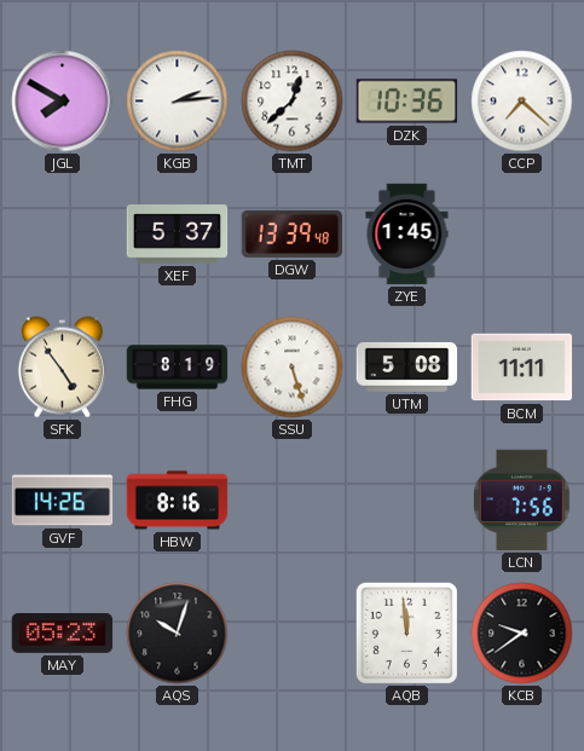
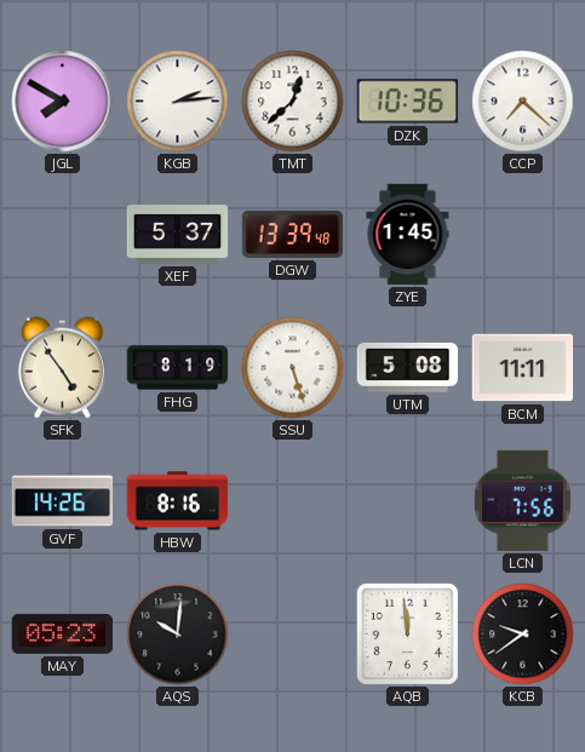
AQS: 10:03 -> 10:01
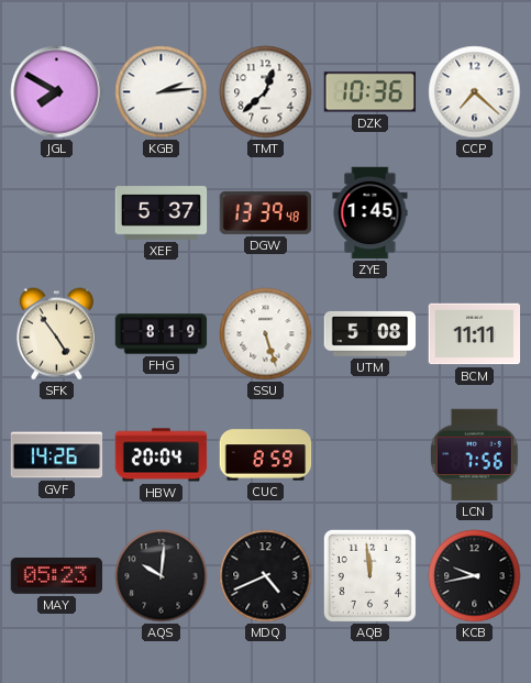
HBW: 8:16 -> 20:04
CUC: none -> 8:59
MDQ: none -> 4:41
KCB: 9:39 -> 9:43
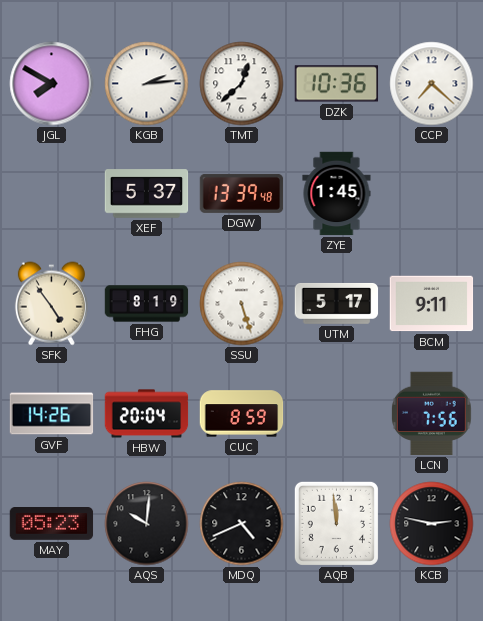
UTM: 5:08 -> 5:17
BCM: 11:11 -> 9:11
KCB: 9:43 -> 2:47
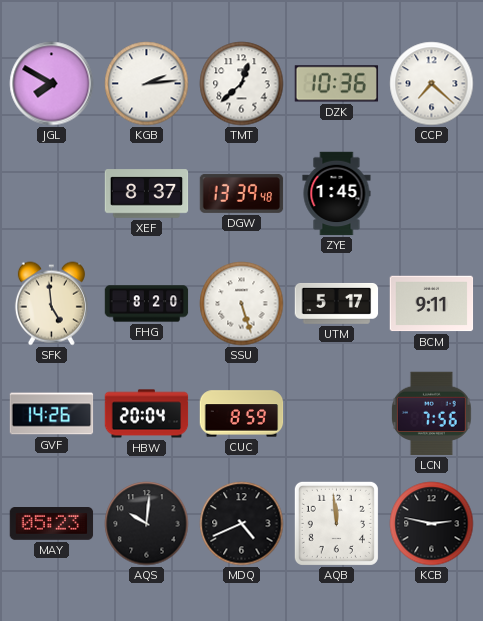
XEF: 5:37 -> 8:37
SFK: 4:54 -> 4:59
FHG: 8:19 -> 8:20
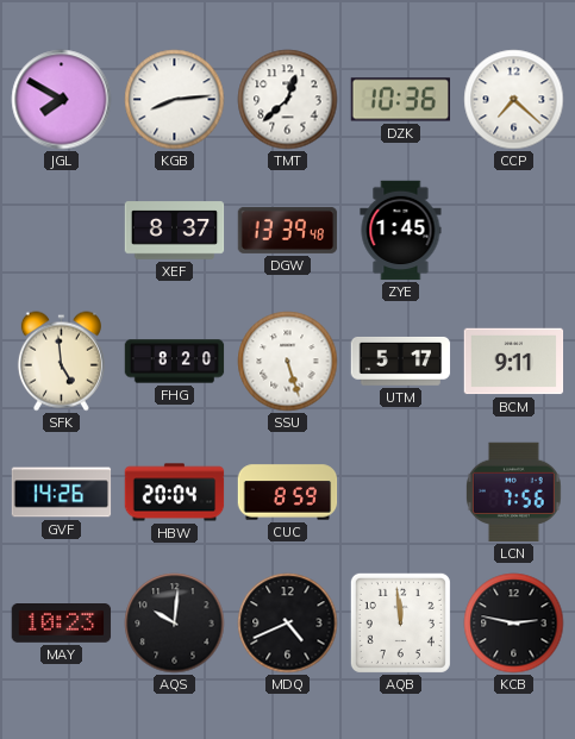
KGB: 2:14 -> 8:14
MAY: 05:23 -> 10:23
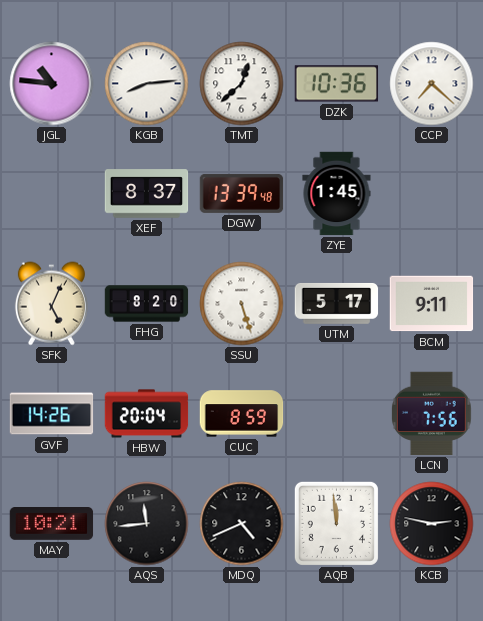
JGL: 7:50 -> 10:46
SFK: 4:59 -> 5:04
MAY: 10:23 -> 10:21
AQS: 10:01 -> 11:44
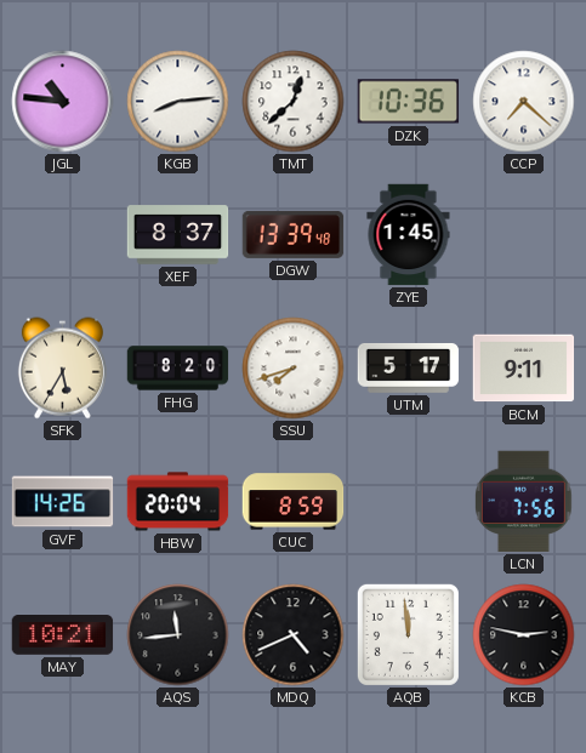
SFK: 5:04 -> 5:35
SSU: 5:27 -> 7:42
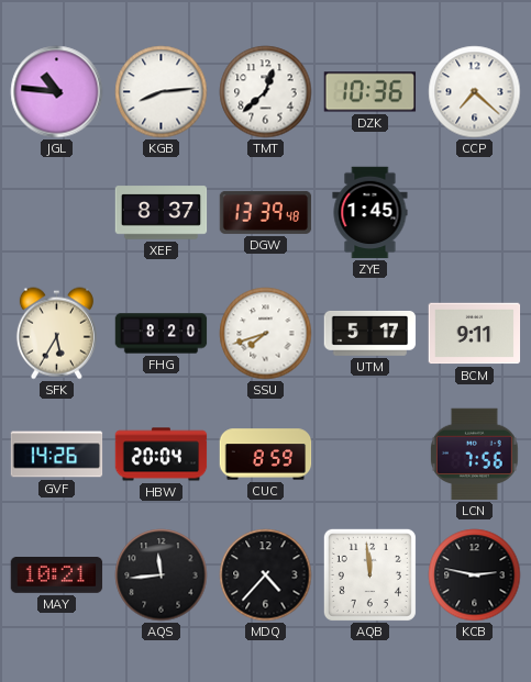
MDQ: 4:41 -> 4:37
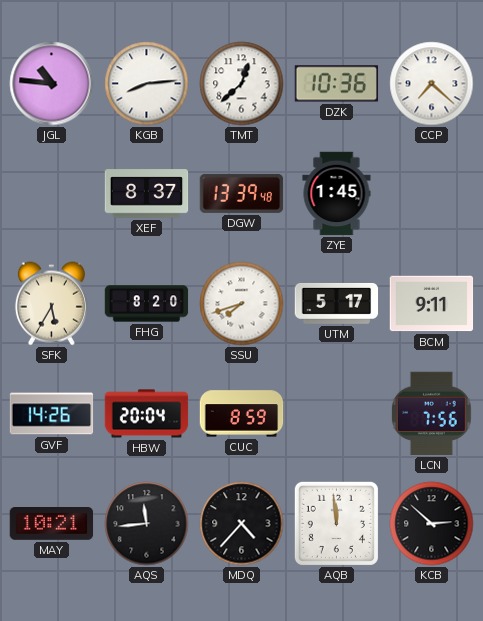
KCB: 2:47 -> 2:52
